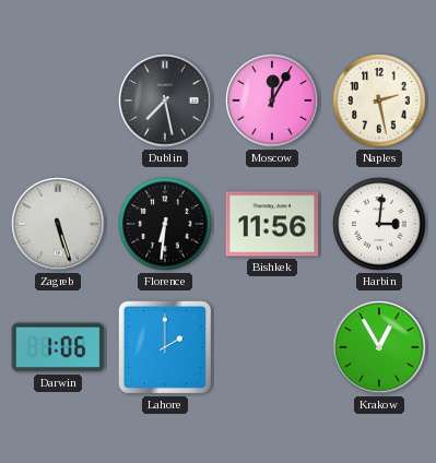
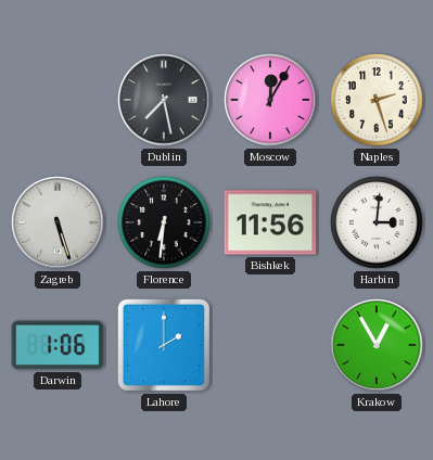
Naples: 2:28 -> 2:27
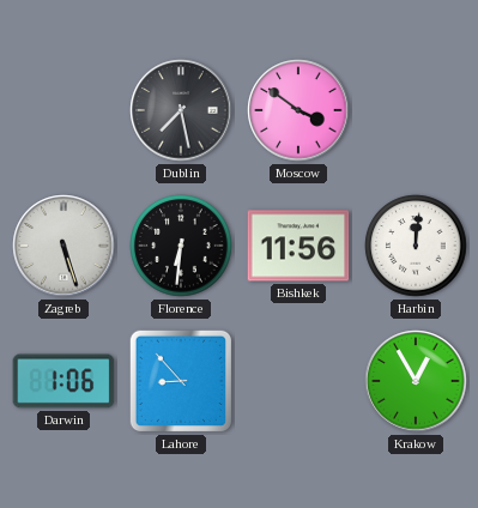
Moscow: 12:05 -> 3:51
Naples: 2:27 -> none
Harbin: 3:01 -> 12:01
Lahore: 2:00 -> 8:53
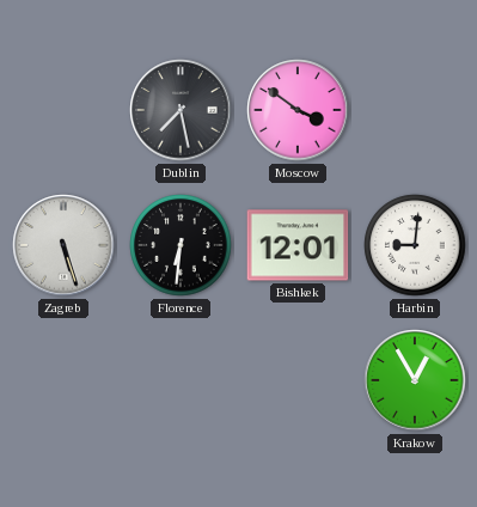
Bishkek: 11:56 -> 12:01
Harbin: 12:01 -> 9:01
Darwin: 1:06 -> none
Lahore: 8:53 -> none
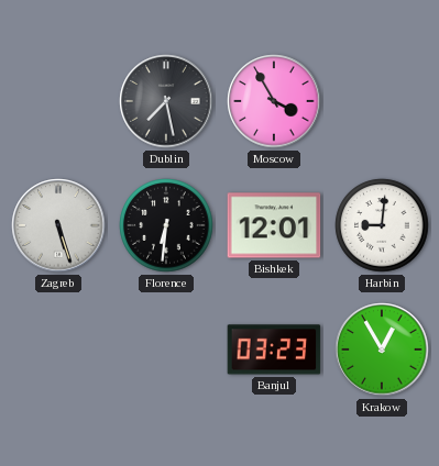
Moscow: 3:51 -> 3:55
Banjul: none -> 03:23
